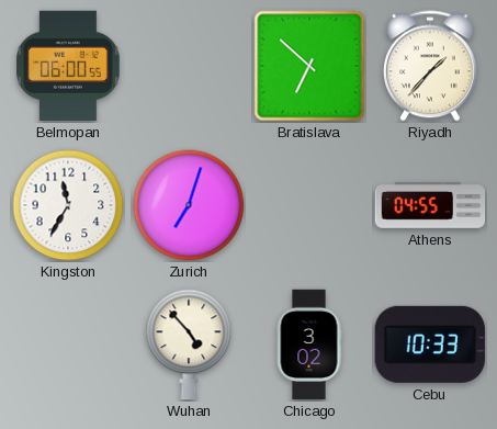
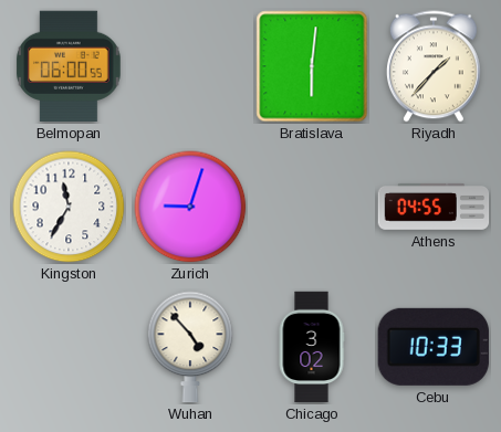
Bratislava: 6:52 -> 6:01
Zurich: 7:03 -> 9:03
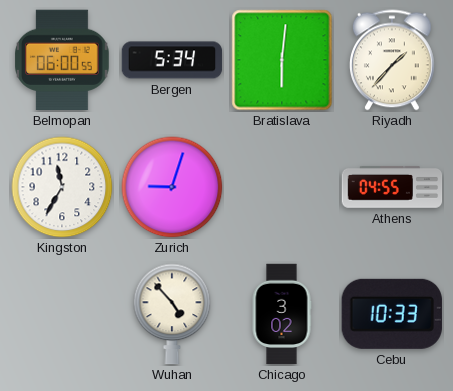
Bergen: none -> 5:34
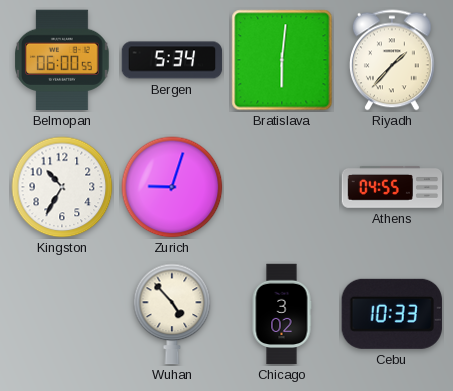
Kingston: 11:35 -> 10:35
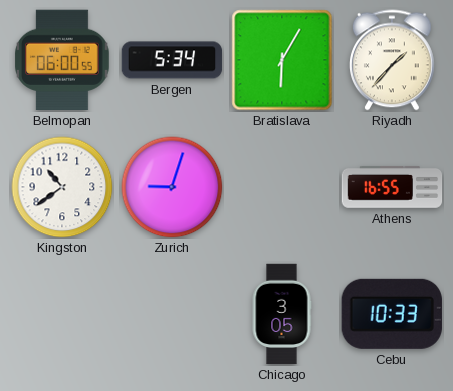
Bratislava: 6:01 -> 6:05
Kingston: 10:35 -> 10:39
Athens: 04:55 -> 16:55
Wuhan: 4:53 -> none
Chicago: 3:02 -> 3:05
